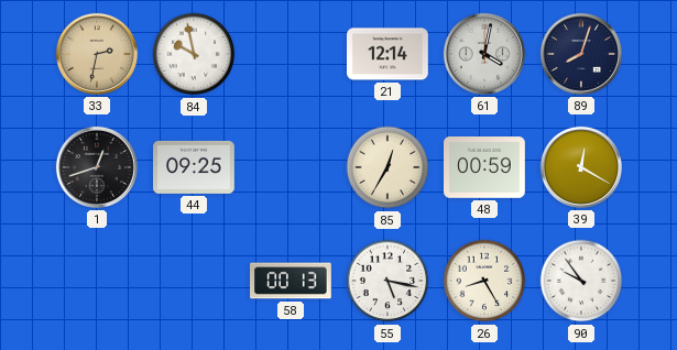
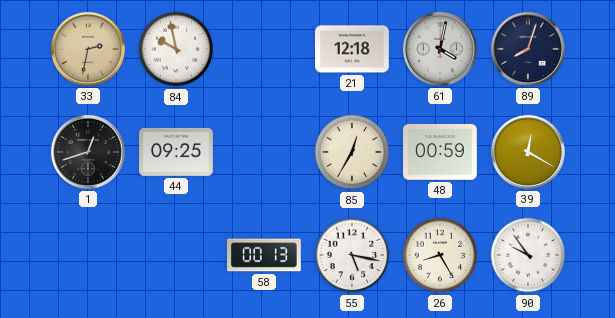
21: 12:14 -> 12:18
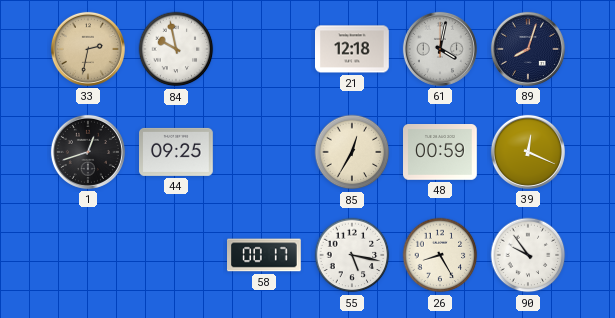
39: 12:20 -> 12:19
58: 00:13 -> 00:17
